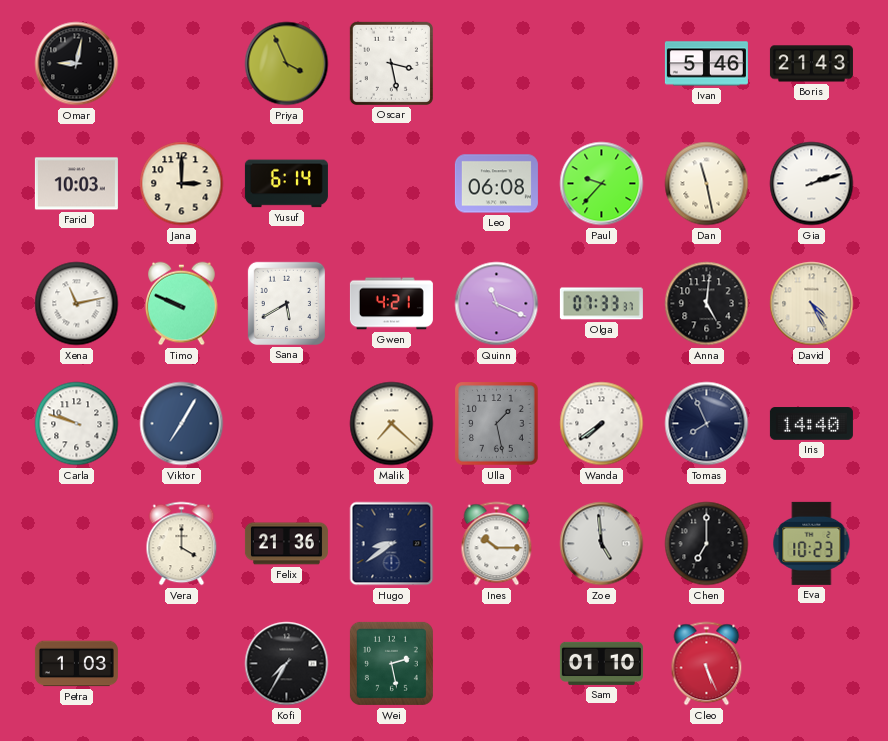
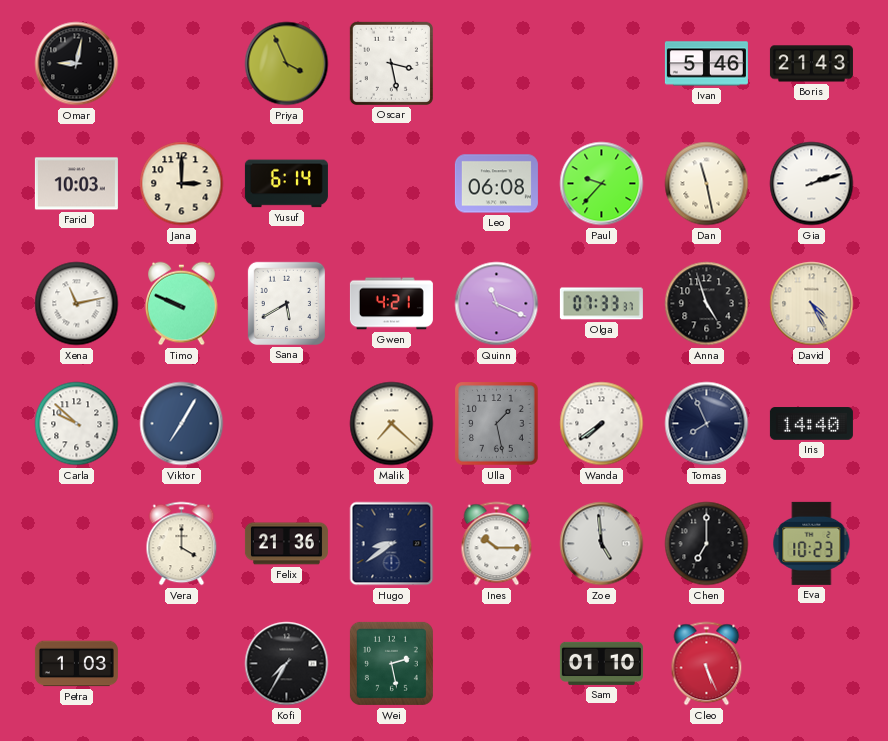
Anna: 5:01 -> 4:57
Carla: 9:48 -> 9:52
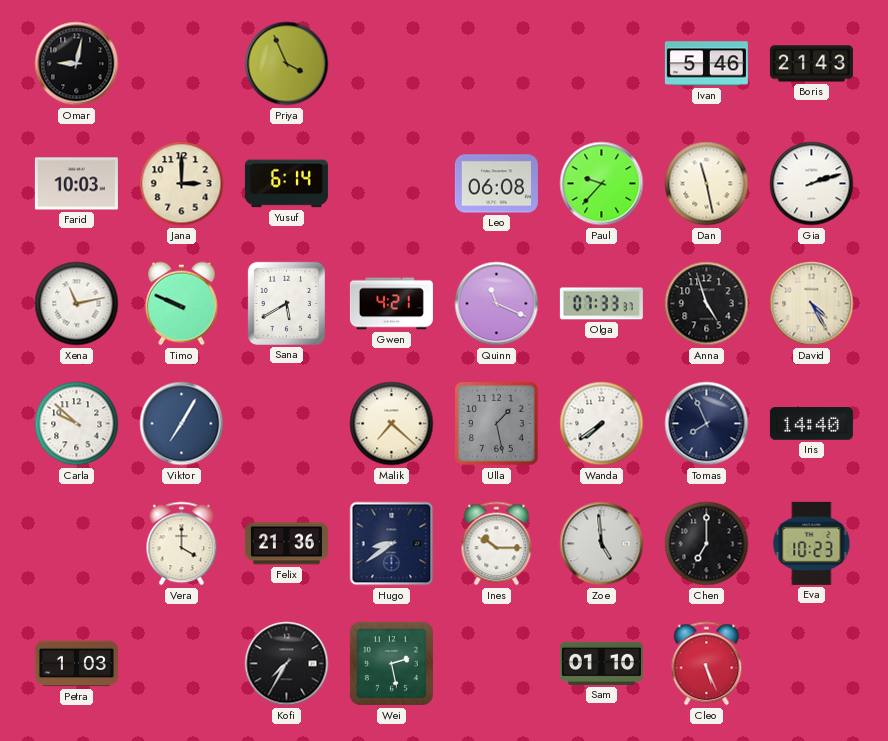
Oscar: 3:28 -> none
